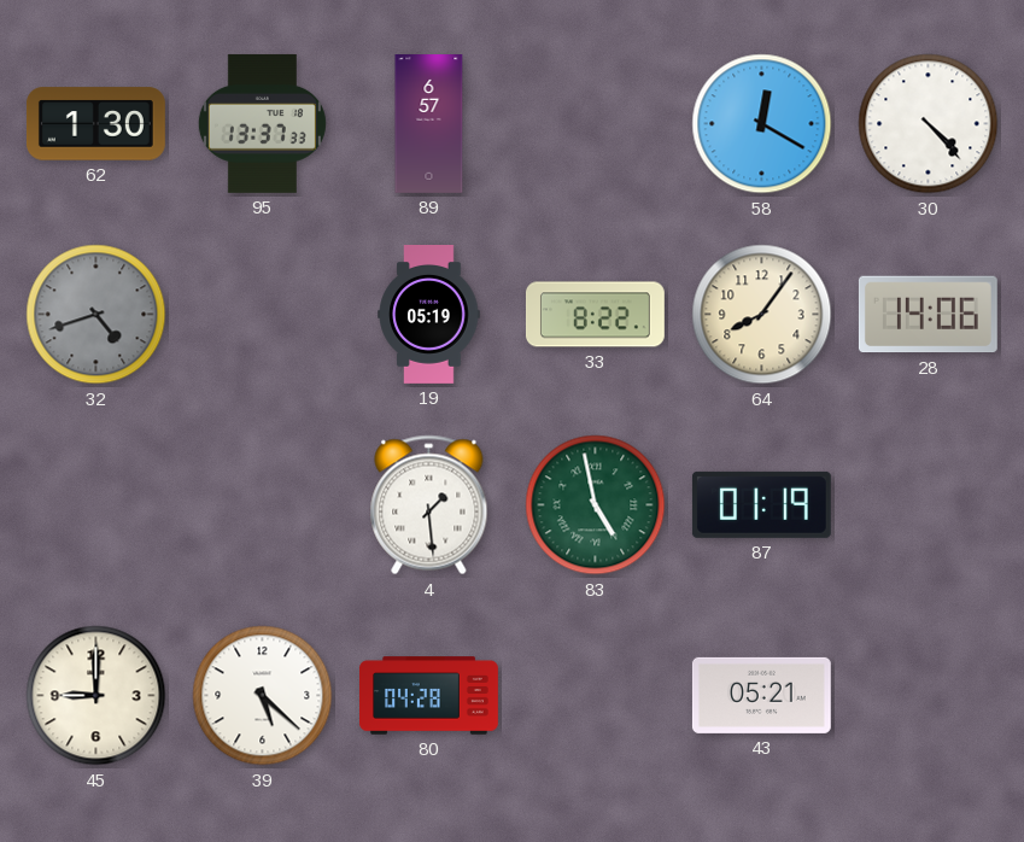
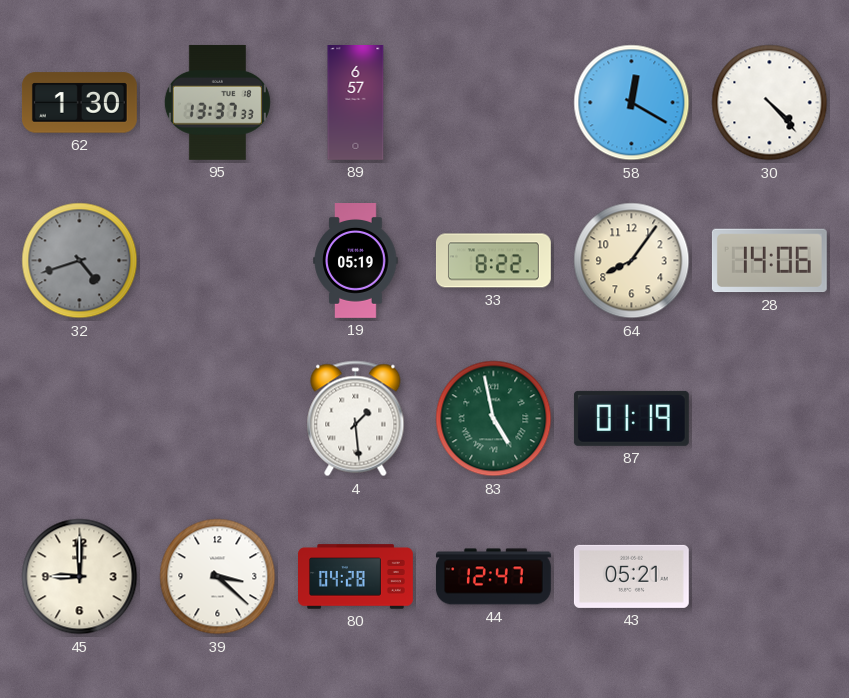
39: 5:22 -> 3:22
44: none -> 12:47
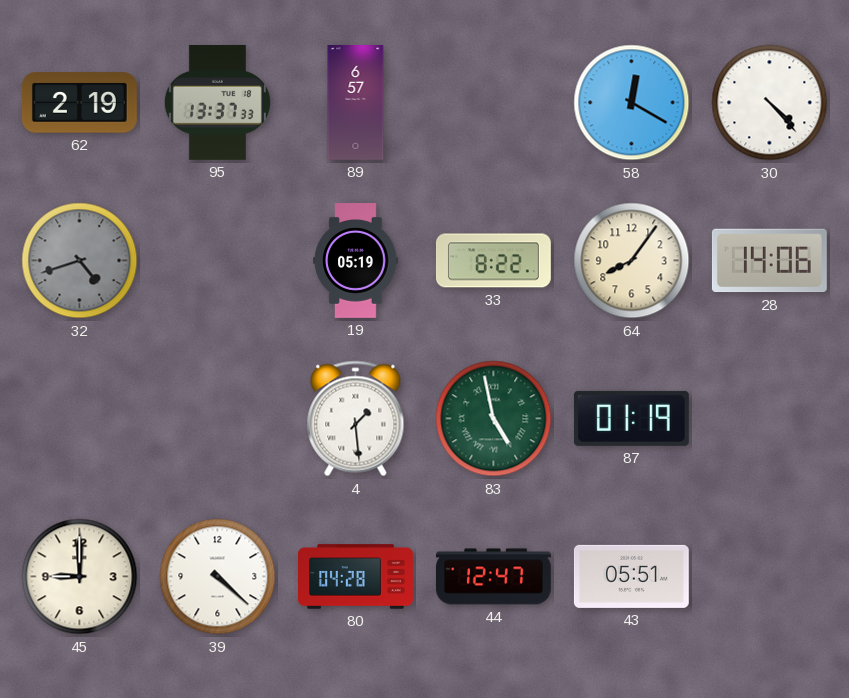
62: 1:30 -> 2:19
39: 3:22 -> 4:22
43: 05:21 -> 05:51
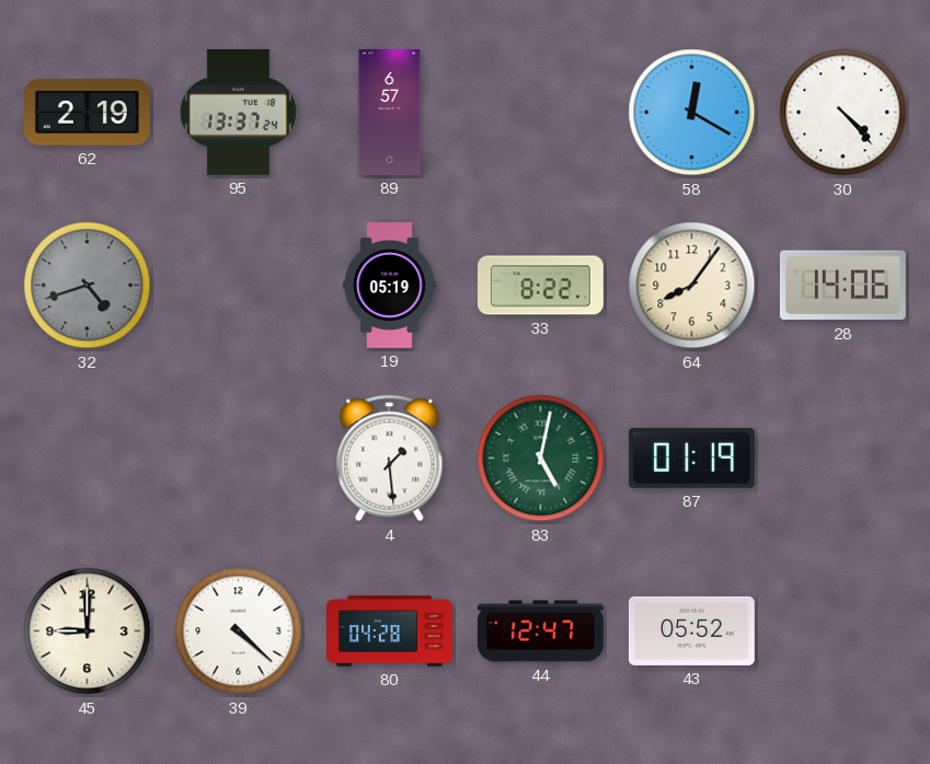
95: 13:37:33 -> 13:37:24
83: 4:58 -> 5:02
43: 05:51 -> 05:52
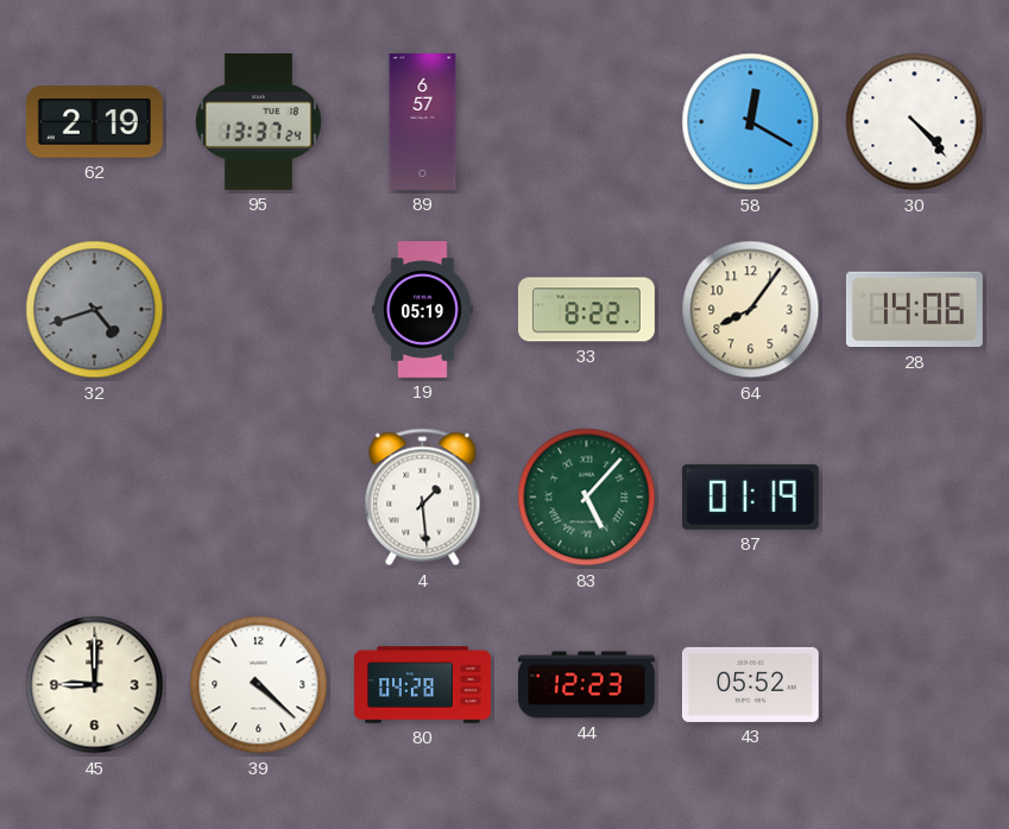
83: 5:02 -> 5:07
44: 12:47 -> 12:23
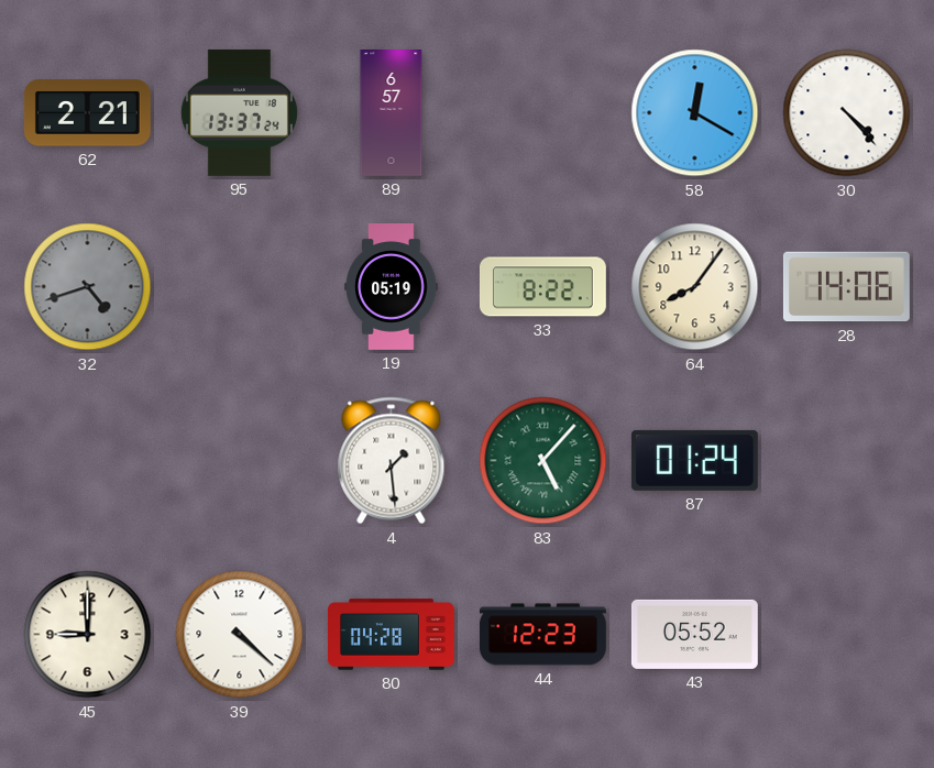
62: 2:19 -> 2:21
87: 01:19 -> 01:24
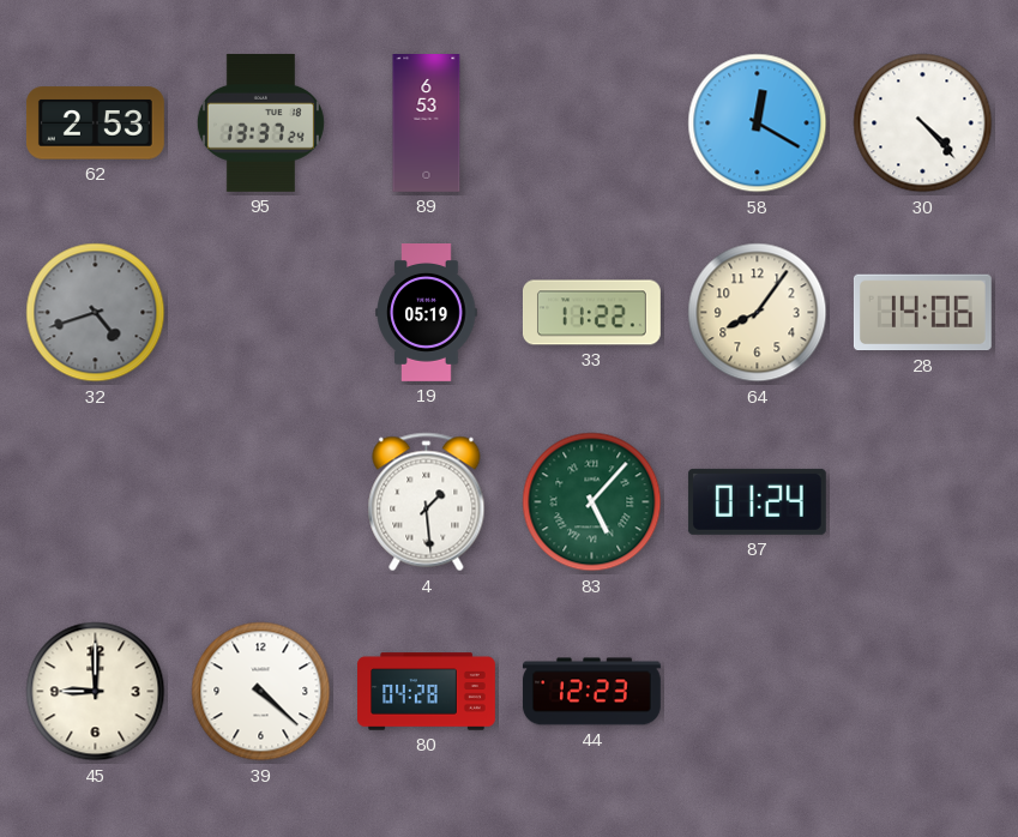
62: 2:21 -> 2:53
89: 6:57 -> 6:53
33: 8:22 -> 11:22
43: 05:52 -> none
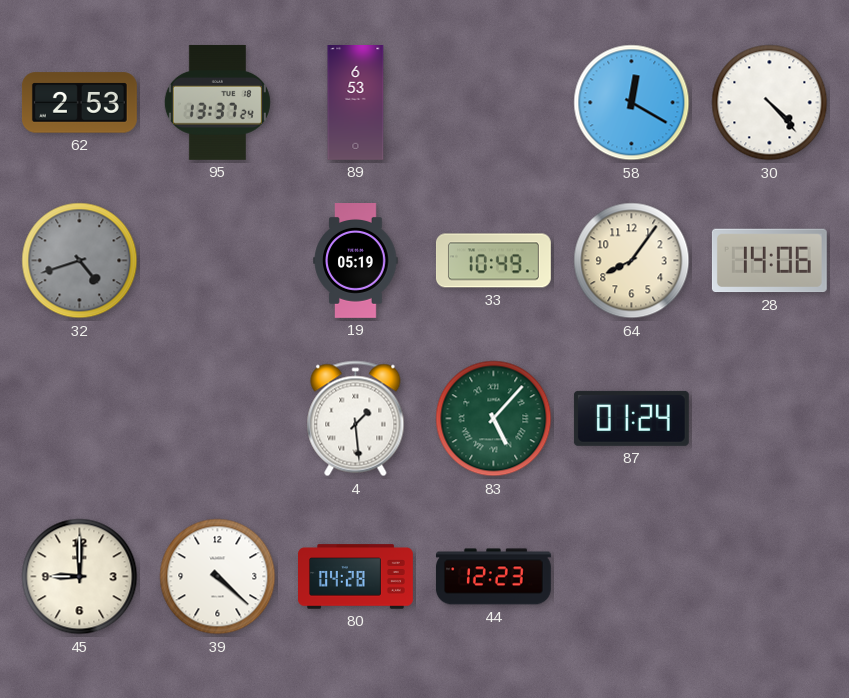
33: 11:22 -> 10:49
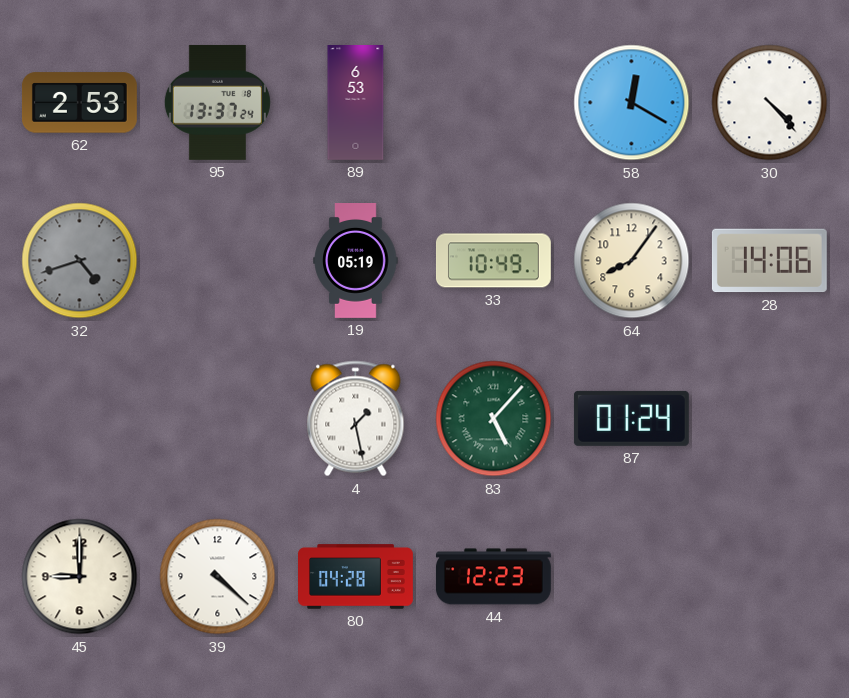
4: 1:29 -> 1:28
